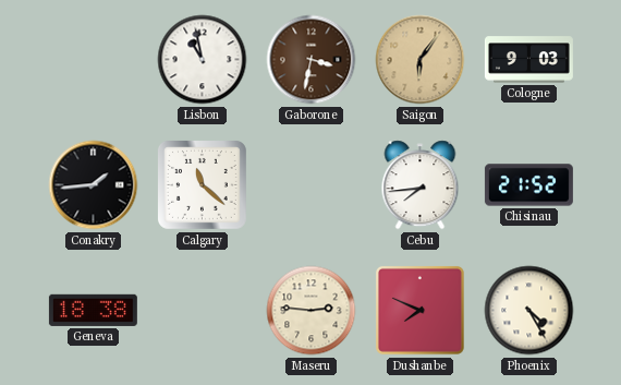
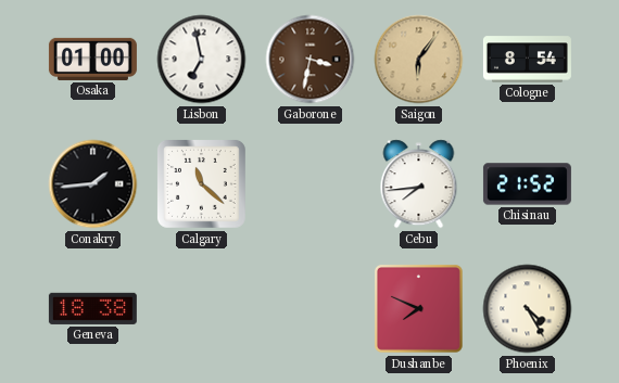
Osaka: none -> 01:00
Lisbon: 10:58 -> 6:58
Cologne: 9:03 -> 8:54
Maseru: 2:46 -> none
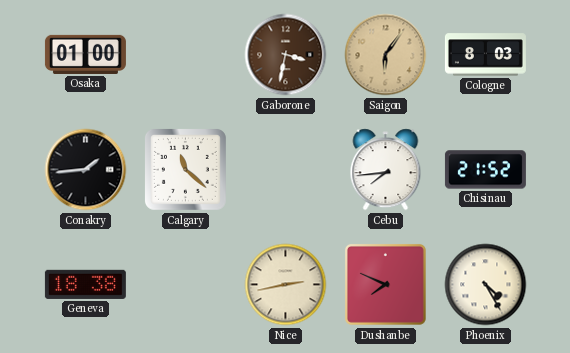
Lisbon: 6:58 -> none
Cologne: 8:54 -> 8:03
Nice: none -> 2:43
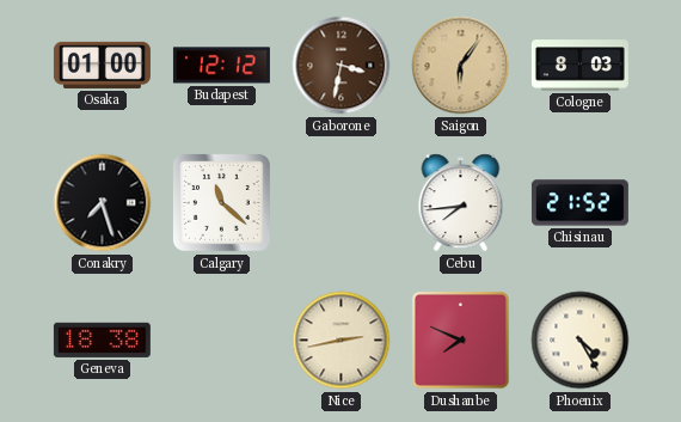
Budapest: none -> 12:12
Conakry: 1:44 -> 7:27
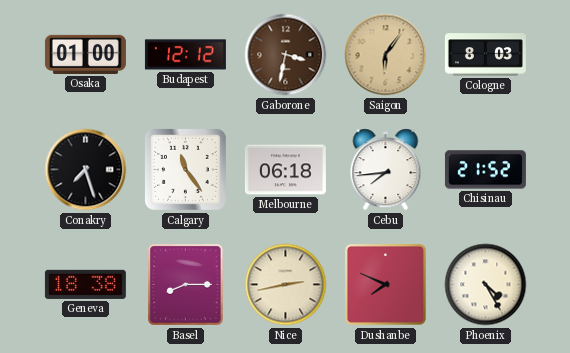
Calgary: 11:22 -> 11:24
Melbourne: none -> 06:18
Basel: none -> 8:15
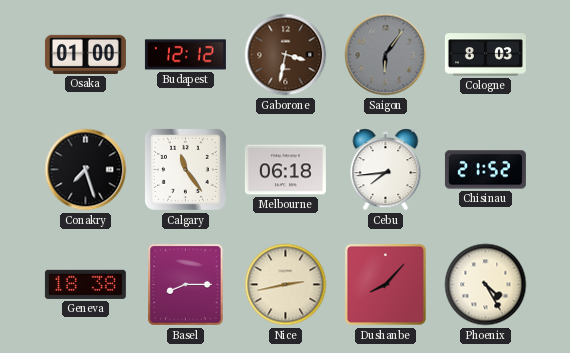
Saigon dial: champagne -> grey
Dushanbe: 7:49 -> 8:07
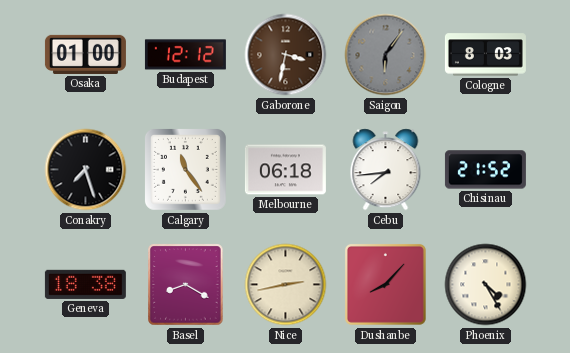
Basel: 8:15 -> 8:20
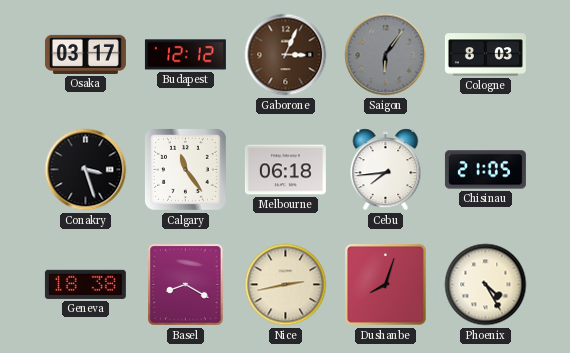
Osaka: 01:00 -> 03:17
Gaborone: 3:32 -> 3:04
Conakry: 7:27 -> 3:27
Chisinau: 21:52 -> 21:05
Dushanbe: 8:07 -> 8:03
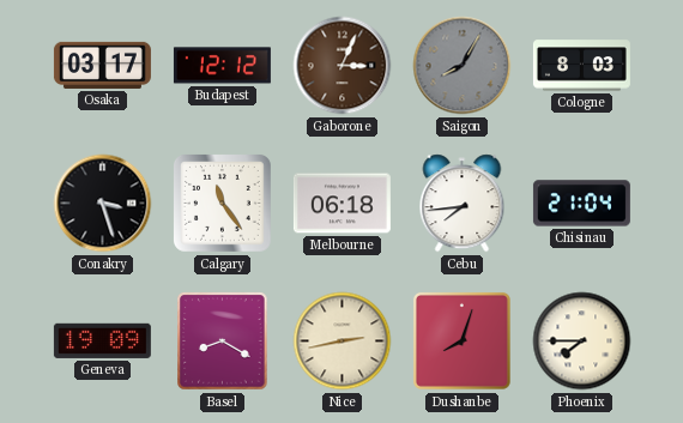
Saigon: 6:06 -> 8:05
Chisinau: 21:05 -> 21:04
Geneva: 18:38 -> 19:09
Phoenix: 4:25 -> 7:45
